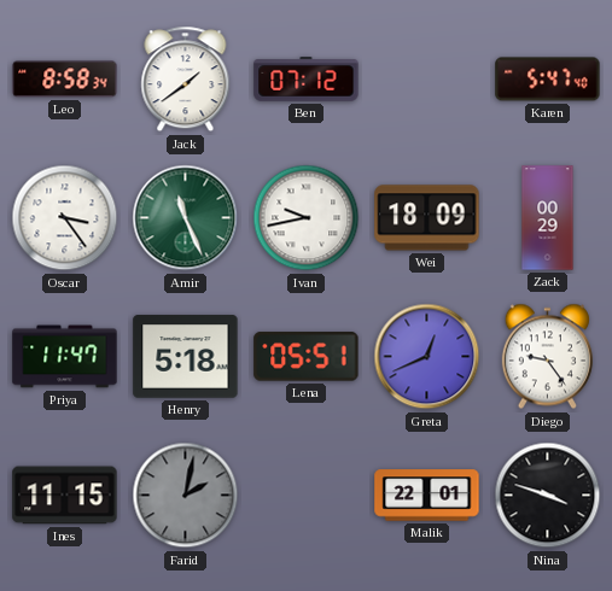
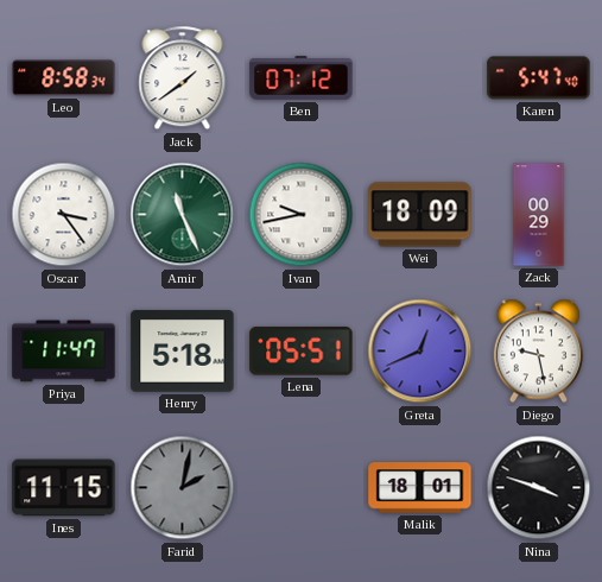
Diego: 9:24 -> 9:28
Malik: 22:01 -> 18:01
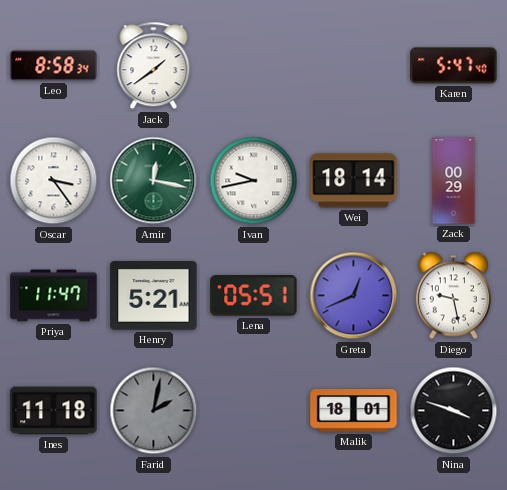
Ben: 07:12 -> none
Amir: 11:26 -> 12:17
Wei: 18:09 -> 18:14
Henry: 5:18 -> 5:21
Ines: 11:15 -> 11:18
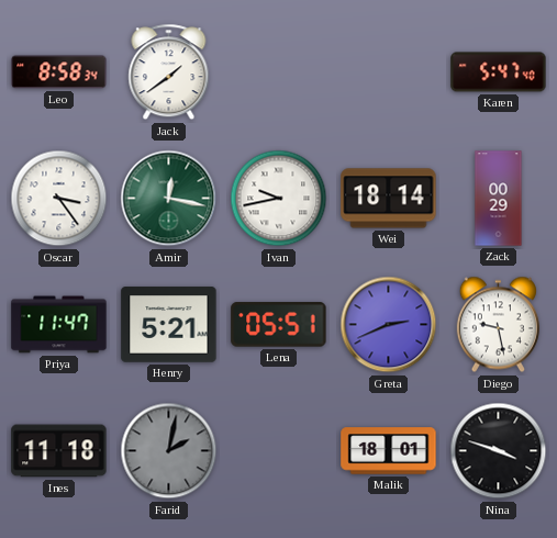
Greta: 12:41 -> 2:41
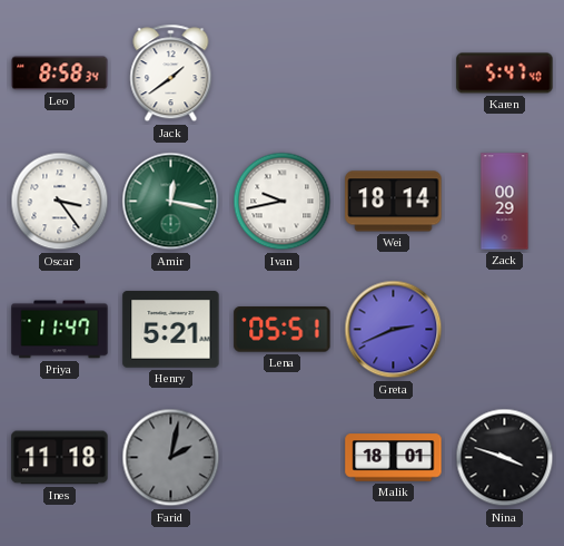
Diego: 9:28 -> none
